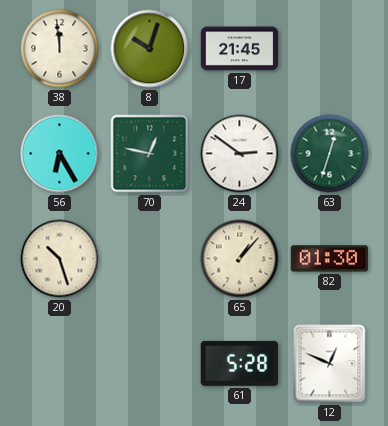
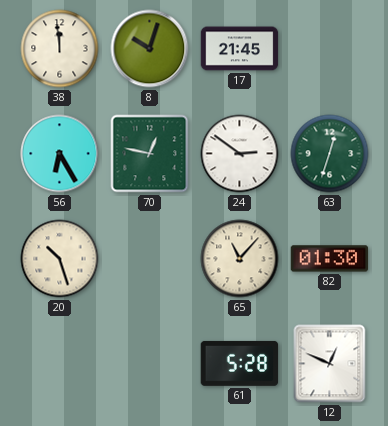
65: 1:07 -> 11:07
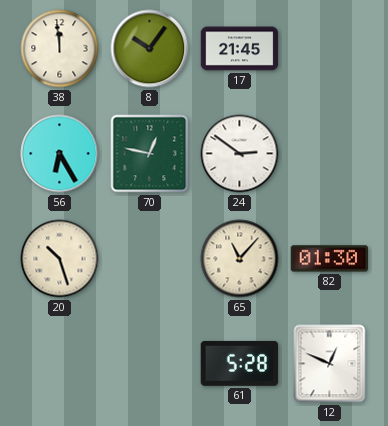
8: 10:03 -> 10:06
63: 12:33 -> none
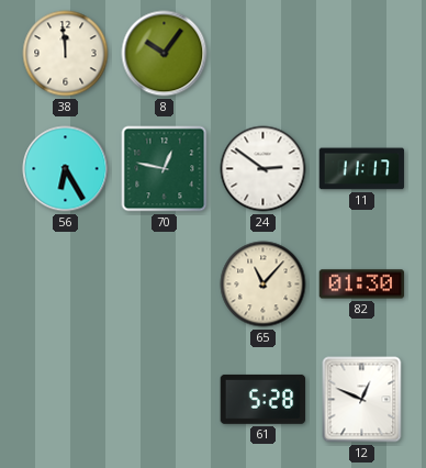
17: 21:45 -> none
11: none -> 11:17
20: 10:27 -> none
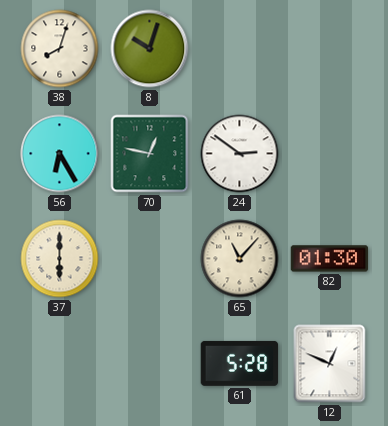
38: 11:59 -> 8:03
8: 10:06 -> 10:03
11: 11:17 -> none
37: none -> 6:00
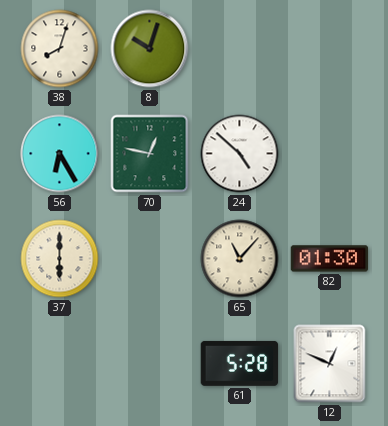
24: 2:51 -> 4:52
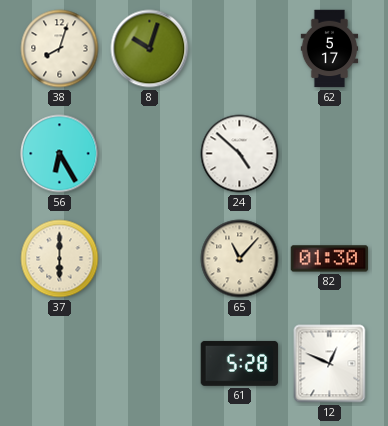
62: none -> 5:17
70: 12:47 -> none
